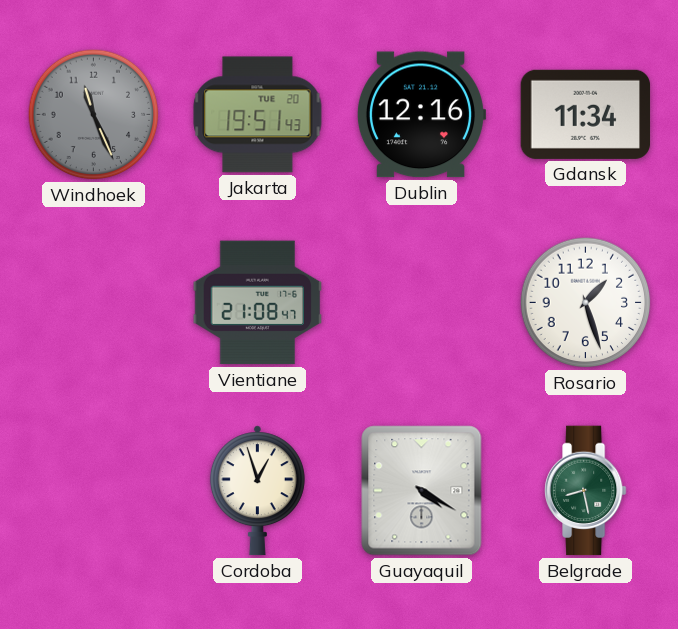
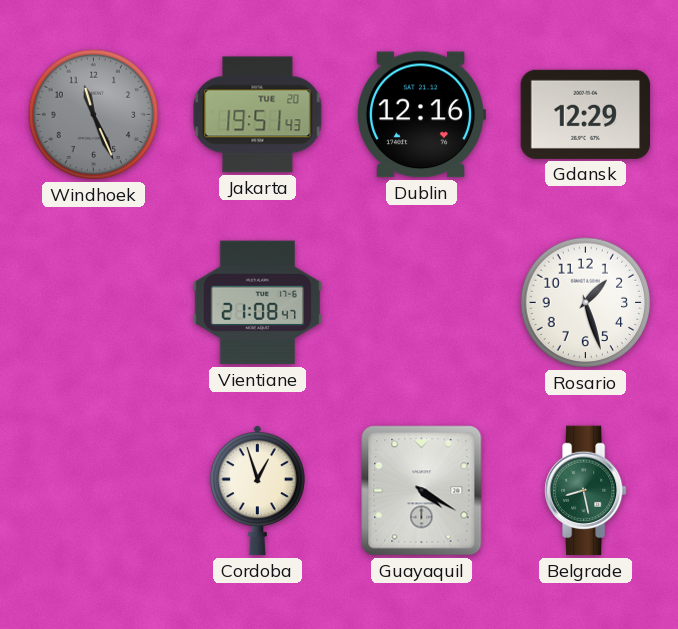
Gdansk: 11:34 -> 12:29
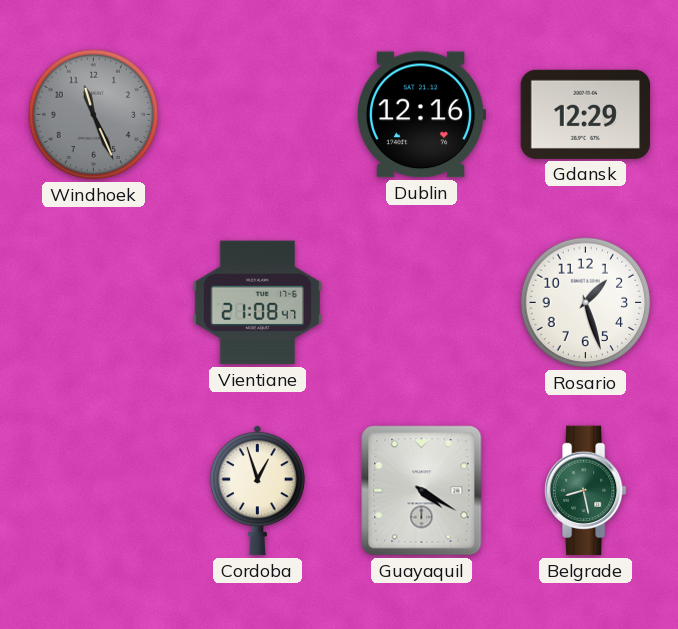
Jakarta: 19:51 -> none
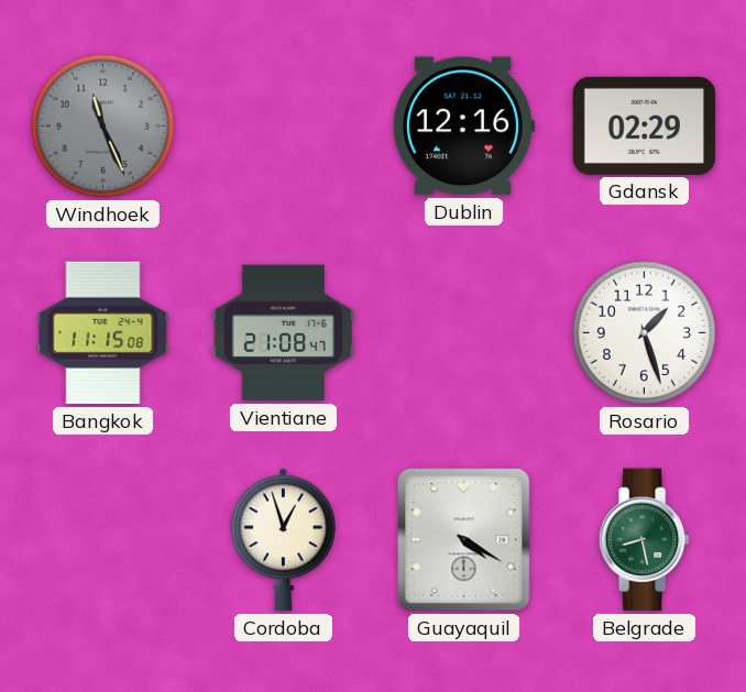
Gdansk: 12:29 -> 02:29
Bangkok: none -> 11:15
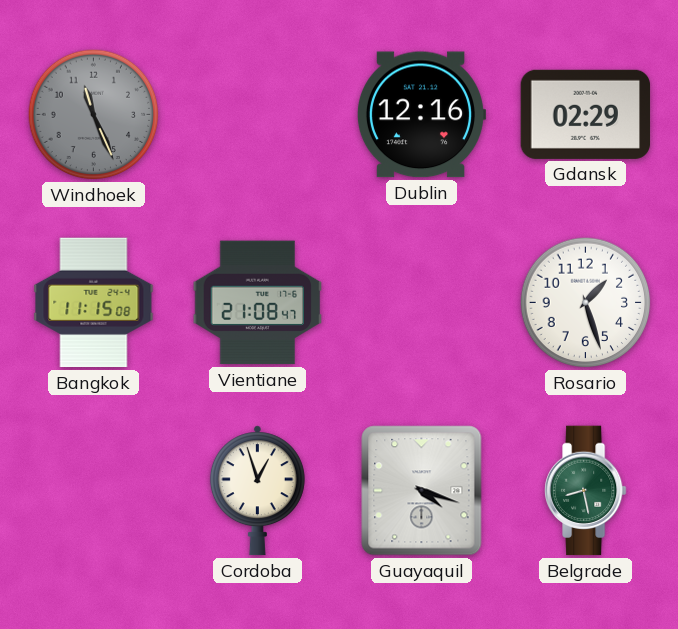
Guayaquil: 4:20 -> 4:18
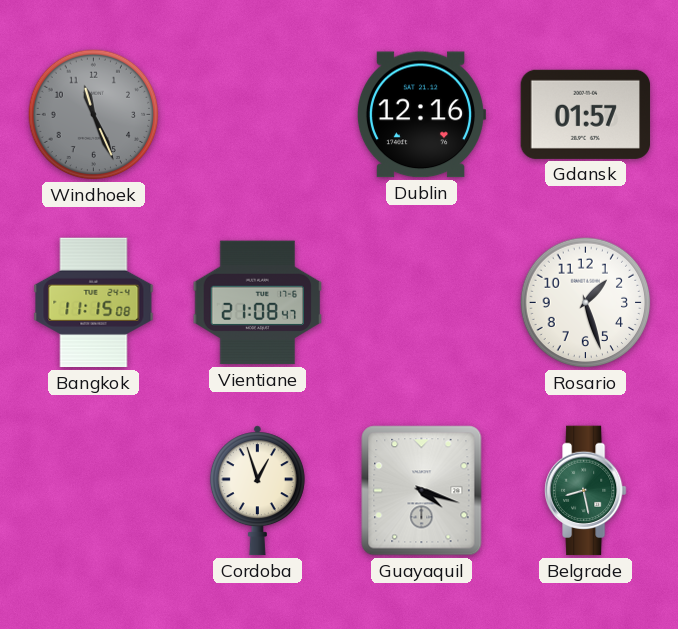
Gdansk: 02:29 -> 01:57
